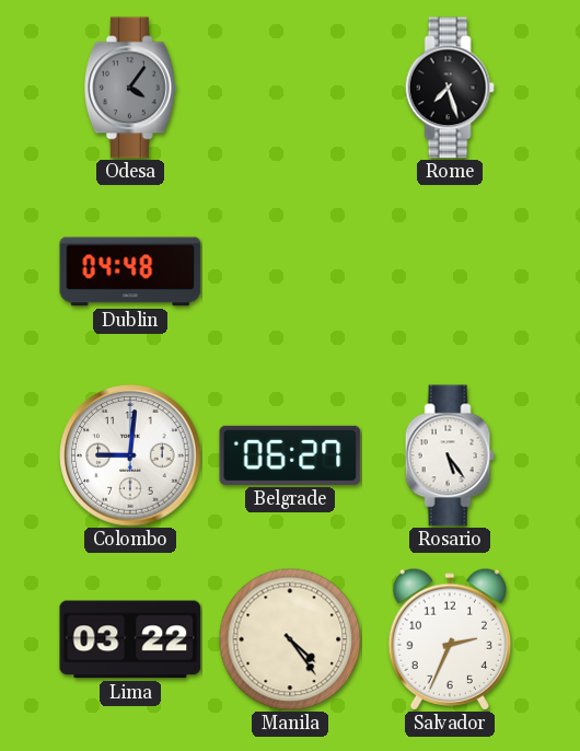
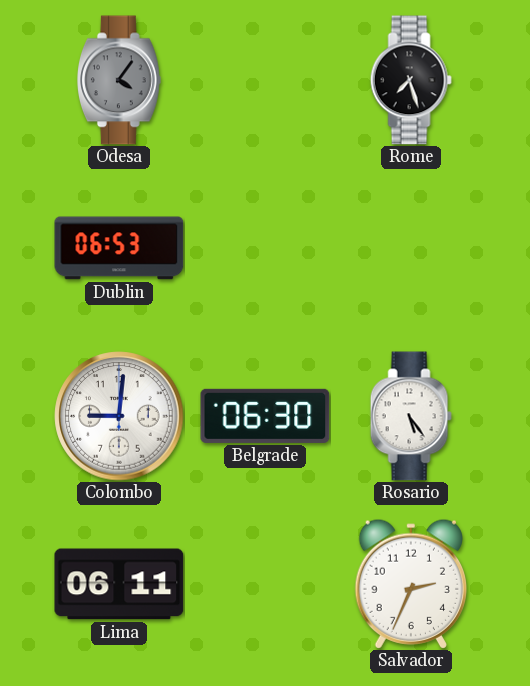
Dublin: 04:48 -> 06:53
Belgrade: 06:27 -> 06:30
Lima: 03:22 -> 06:11
Manila: 4:24 -> none
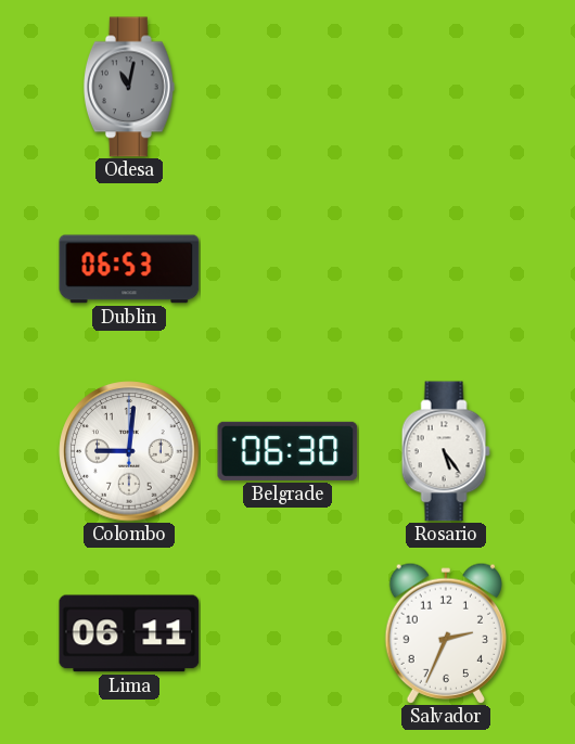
Odesa: 4:06 -> 11:02
Rome: 7:27 -> none
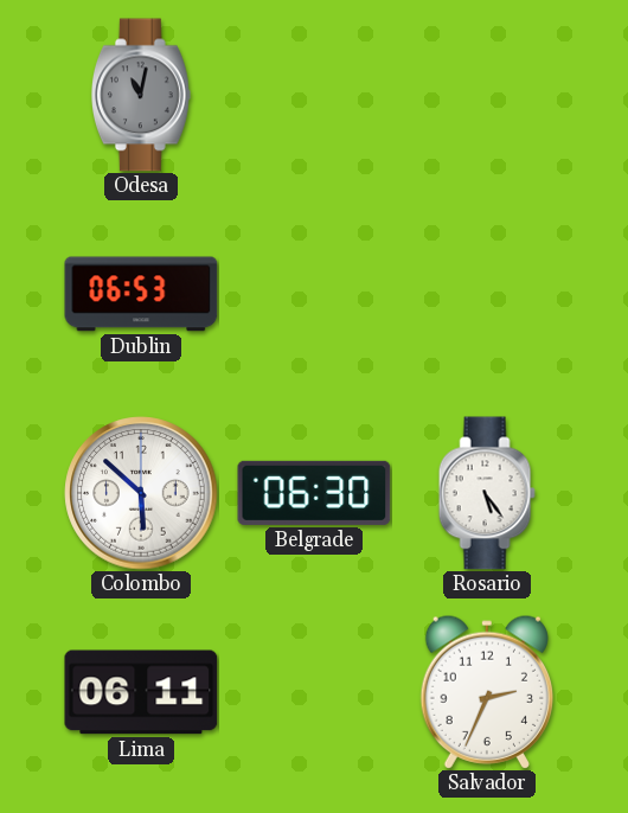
Colombo: 9:01 -> 5:52
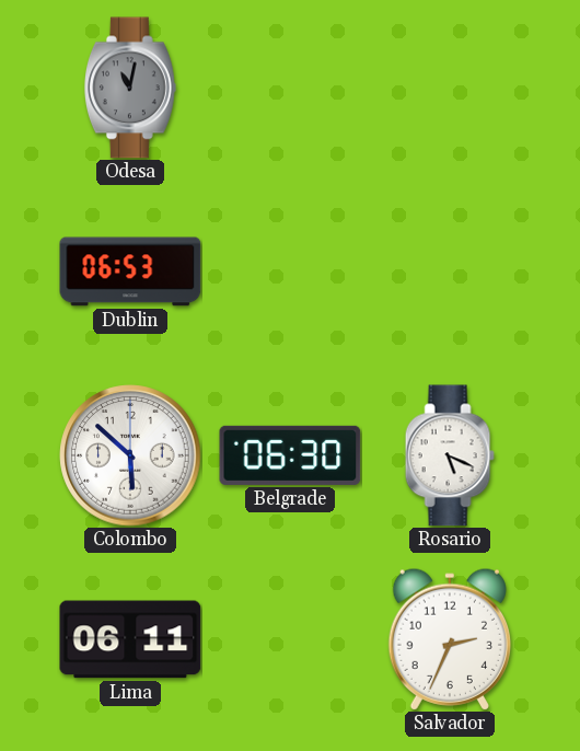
Rosario: 5:24 -> 5:19
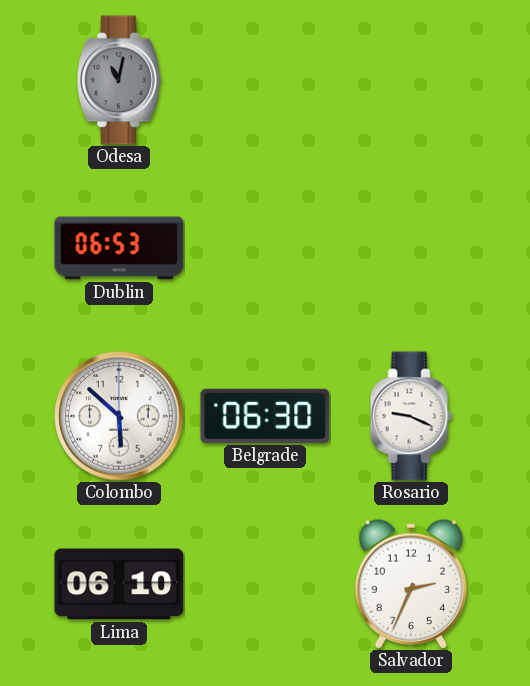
Rosario: 5:19 -> 9:19
Lima: 06:11 -> 06:10
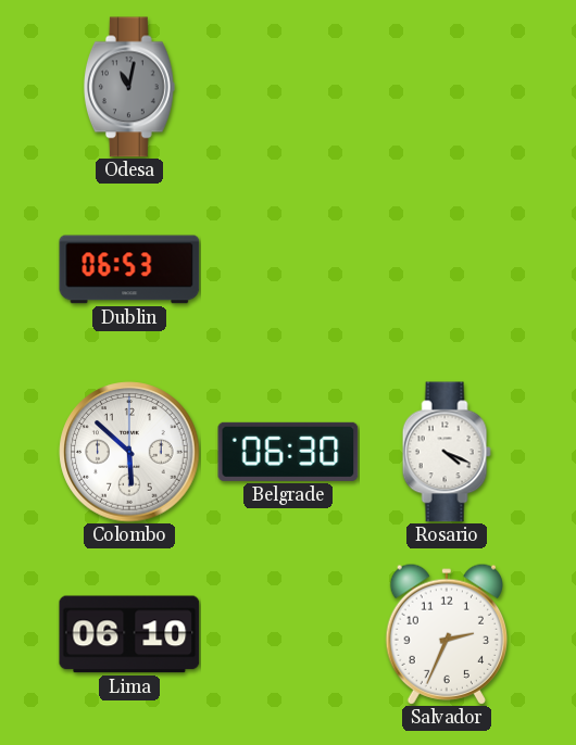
Rosario: 9:19 -> 4:19
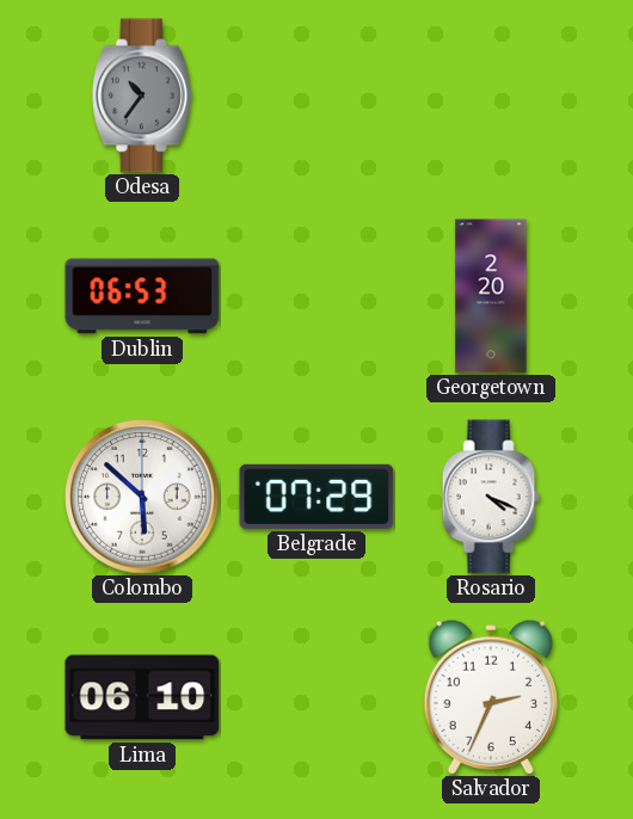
Odesa: 11:02 -> 10:36
Georgetown: none -> 2:20
Belgrade: 06:30 -> 07:29
